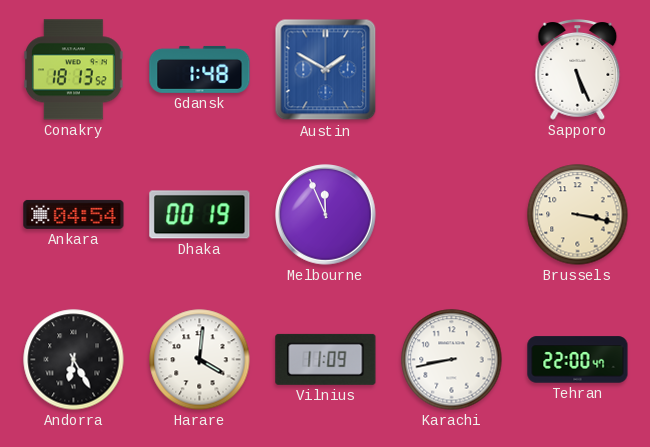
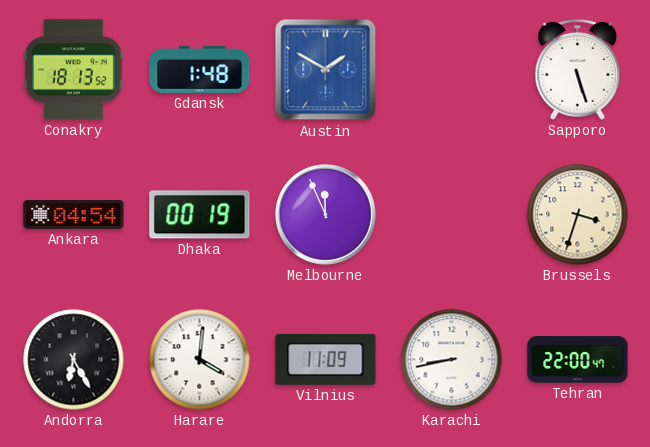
Sapporo: 5:26 -> 5:27
Brussels: 3:17 -> 3:33
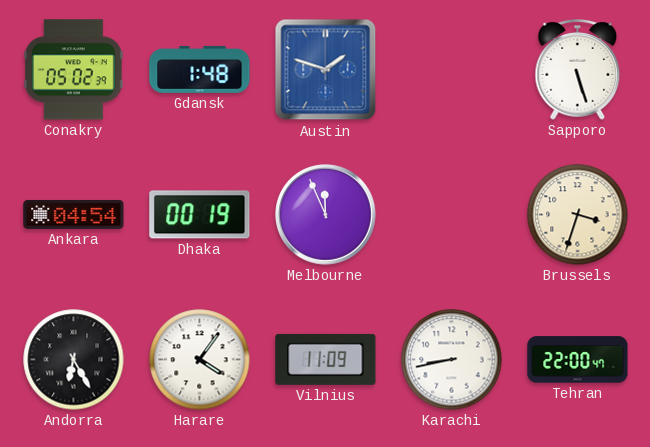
Conakry: 18:13 -> 05:02
Austin: 1:50 -> 1:48
Harare: 4:01 -> 4:06
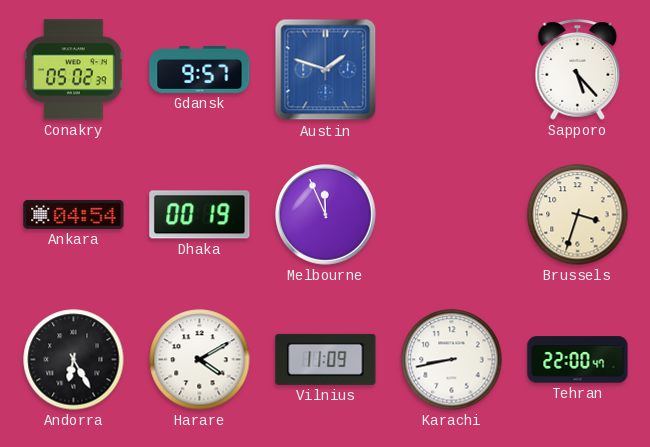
Gdansk: 1:48 -> 9:57
Sapporo: 5:27 -> 5:23
Harare: 4:06 -> 4:10
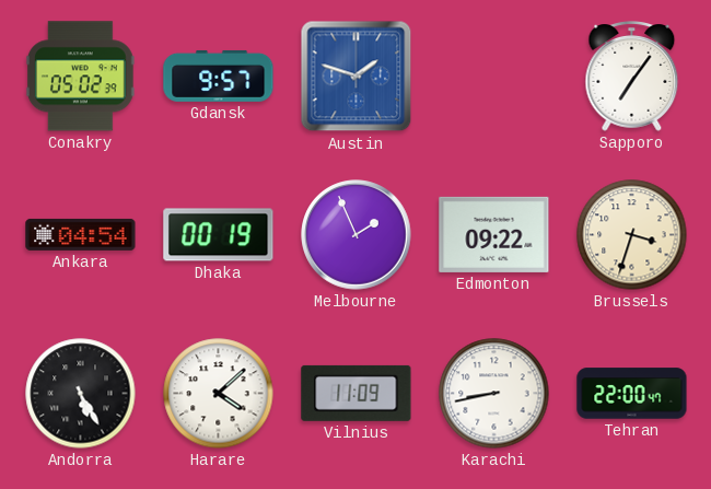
Sapporo: 5:23 -> 7:06
Melbourne: 11:56 -> 1:56
Edmonton: none -> 09:22
Andorra: 6:25 -> 5:25
Harare: 4:10 -> 4:08
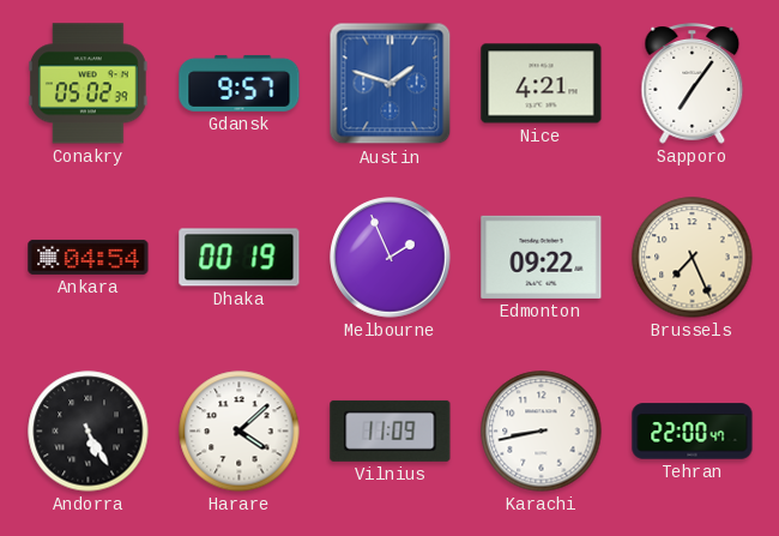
Nice: none -> 4:21
Brussels: 3:33 -> 7:26
